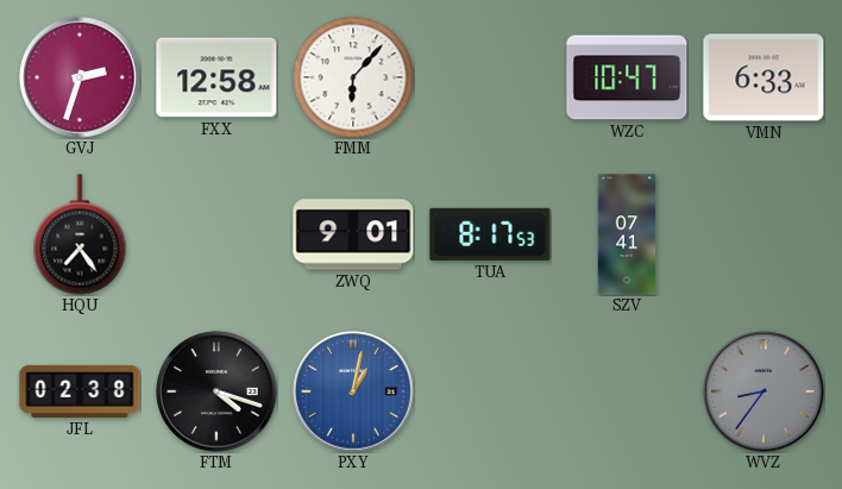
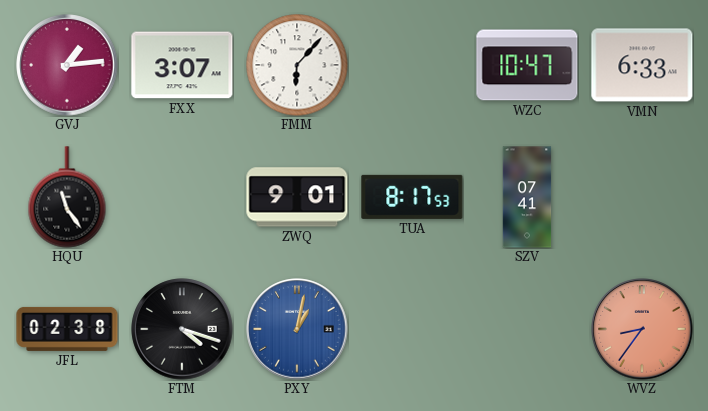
GVJ: 2:33 -> 1:14
FXX: 12:58 -> 3:07
HQU: 7:24 -> 11:24
WVZ dial: grey -> salmon
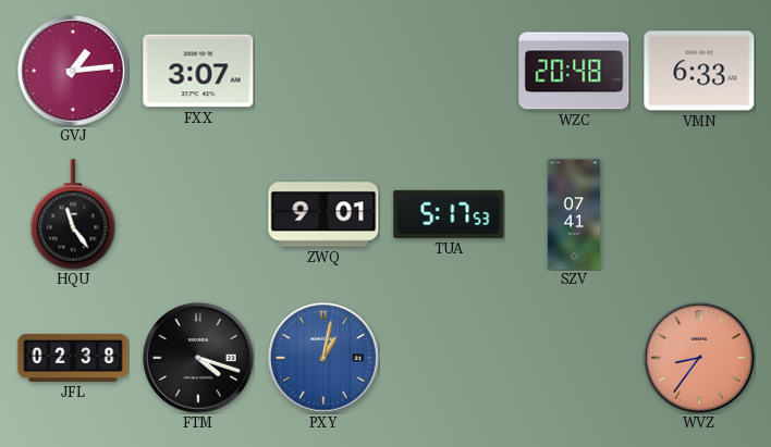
FMM: 6:07 -> none
WZC: 10:47 -> 20:48
TUA: 8:17 -> 5:17
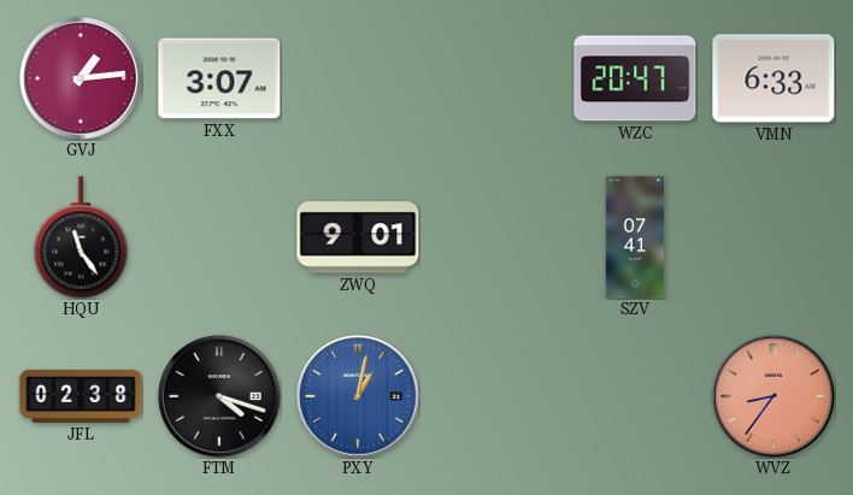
WZC: 20:48 -> 20:47
TUA: 5:17 -> none
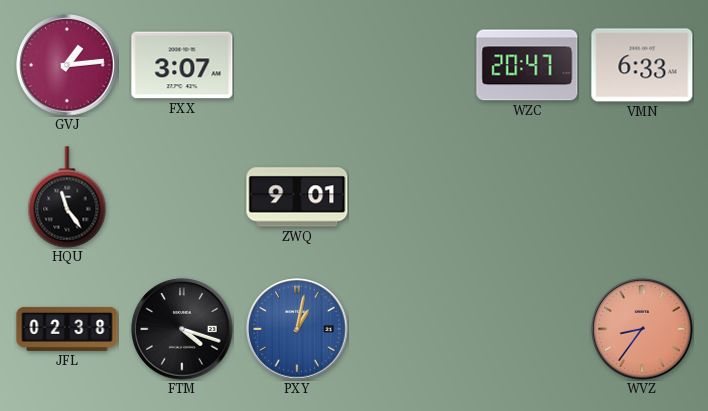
SZV: 07:41 -> none
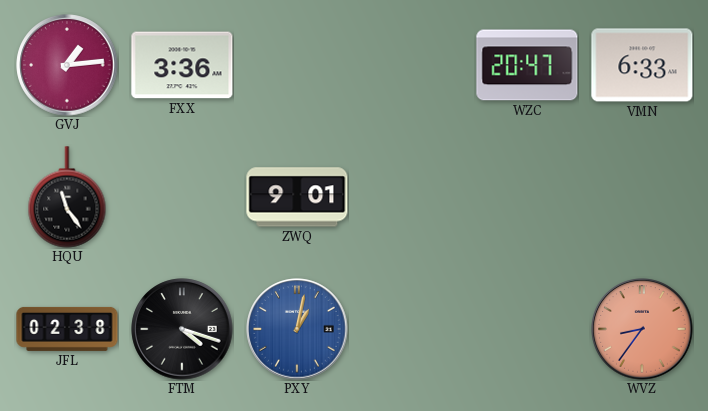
FXX: 3:07 -> 3:36
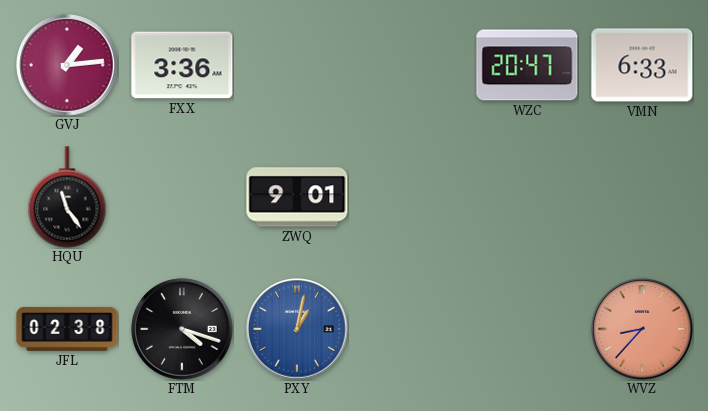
WVZ: 8:36 -> 8:37
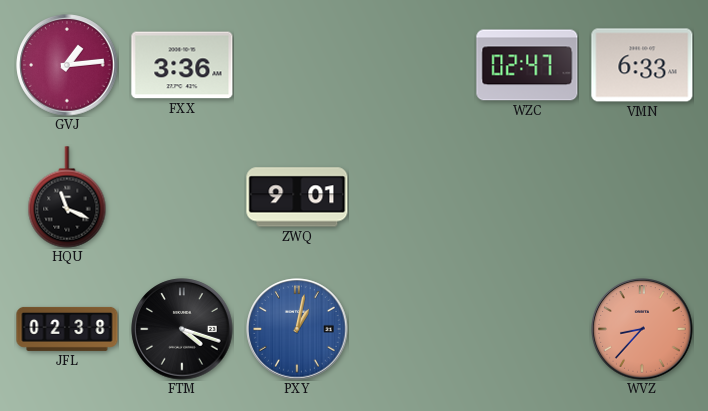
WZC: 20:47 -> 02:47
HQU: 11:24 -> 11:19
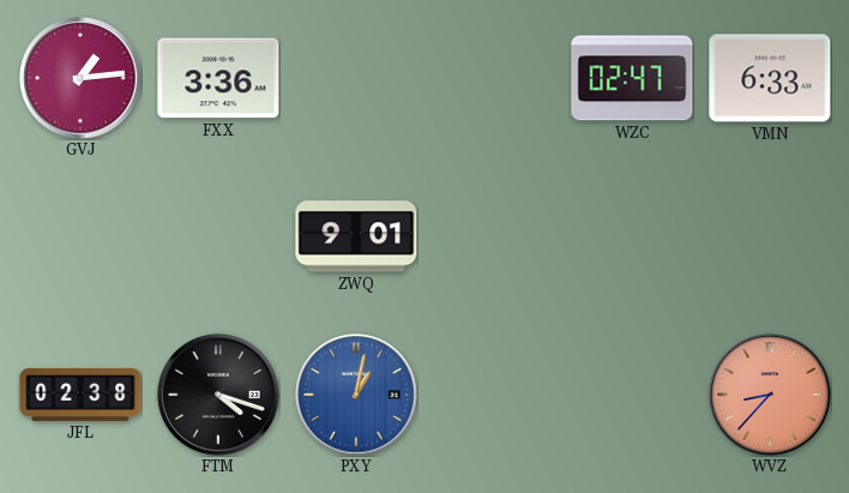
HQU: 11:19 -> none
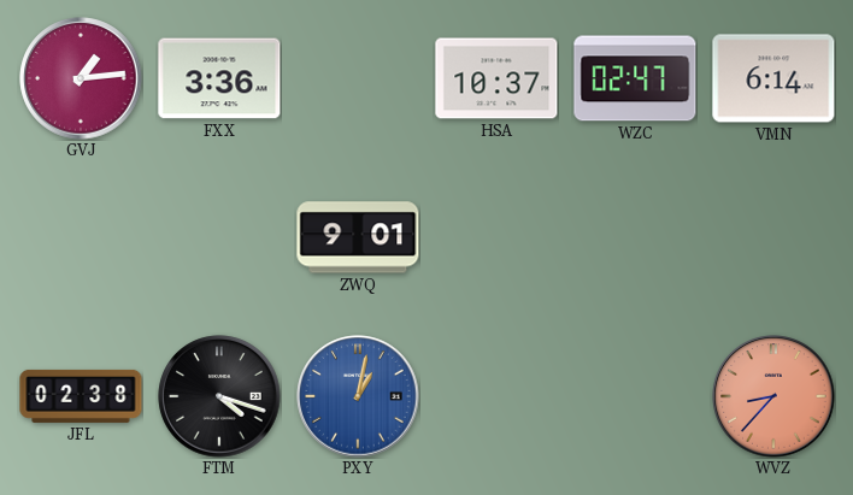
HSA: none -> 10:37
VMN: 6:33 -> 6:14
